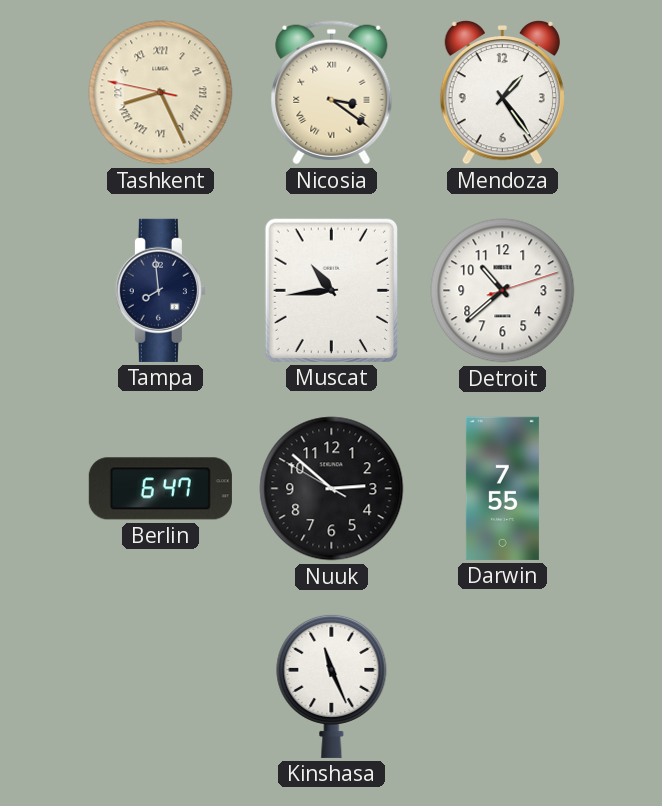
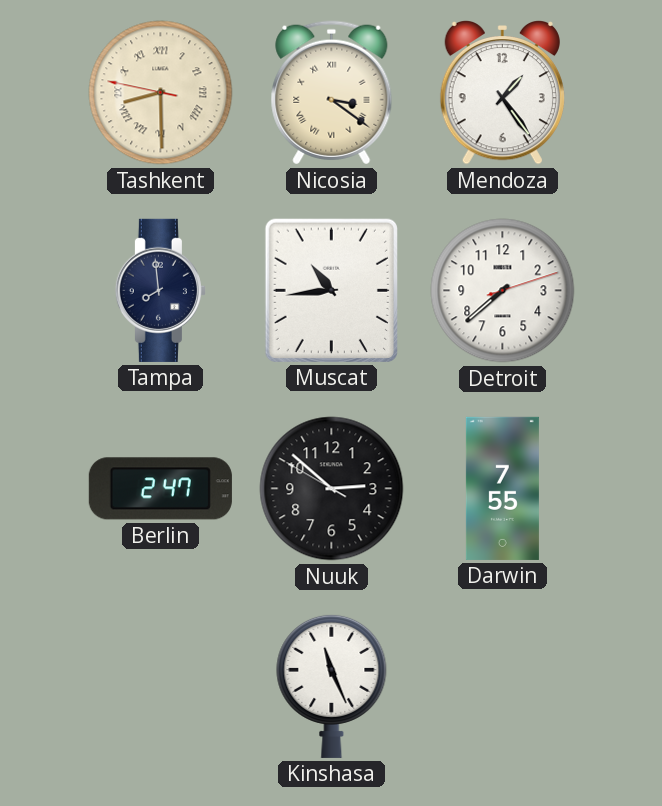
Tashkent: 8:25 -> 8:29
Detroit: 10:38 -> 7:38
Berlin: 6:47 -> 2:47
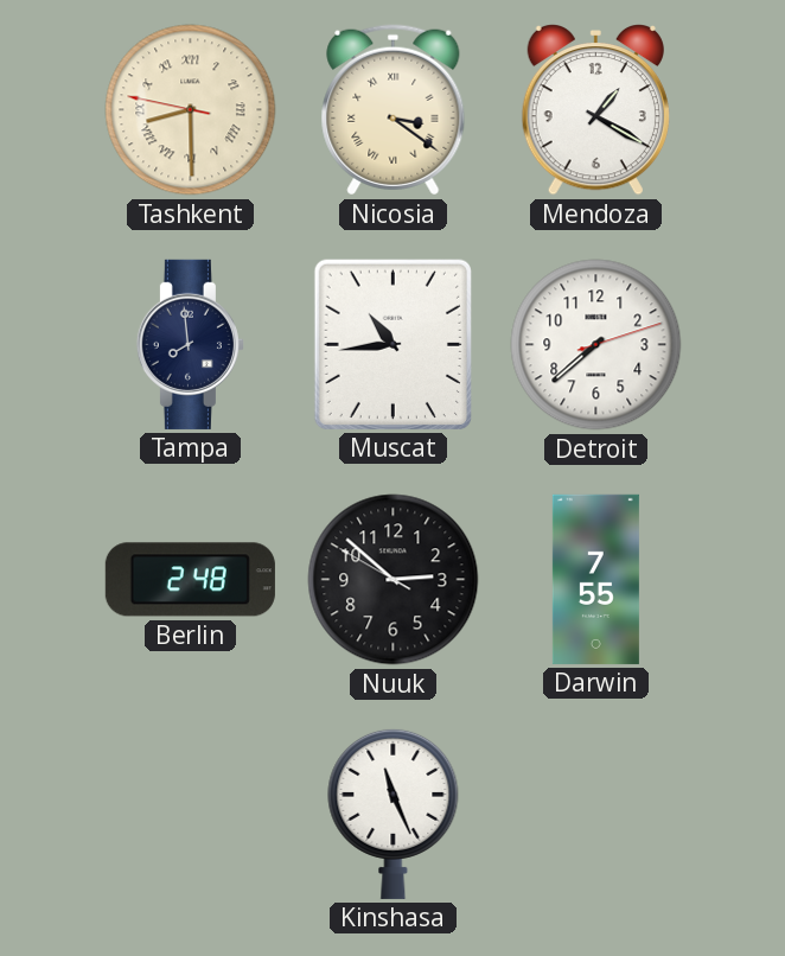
Mendoza: 1:24 -> 1:20
Berlin: 2:47 -> 2:48
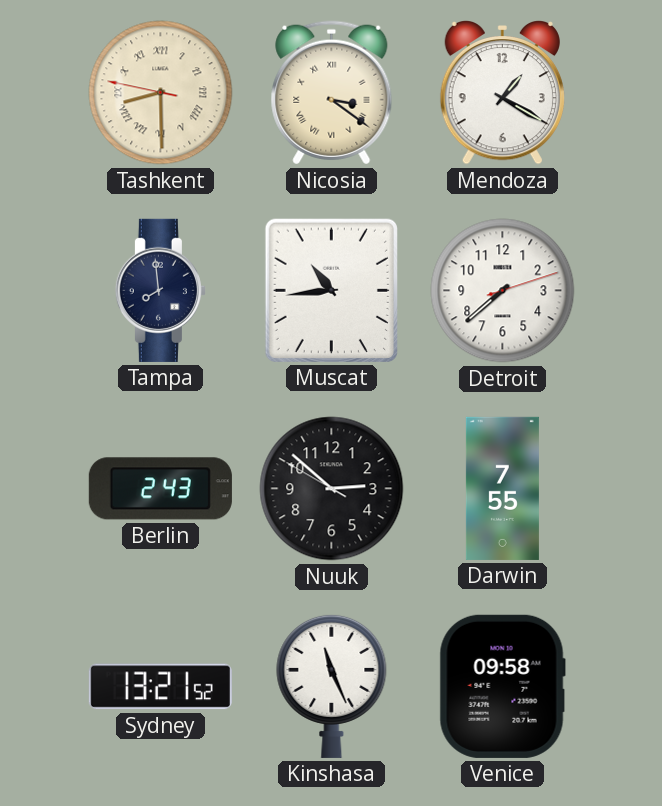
Berlin: 2:48 -> 2:43
Sydney: none -> 13:21
Venice: none -> 09:58
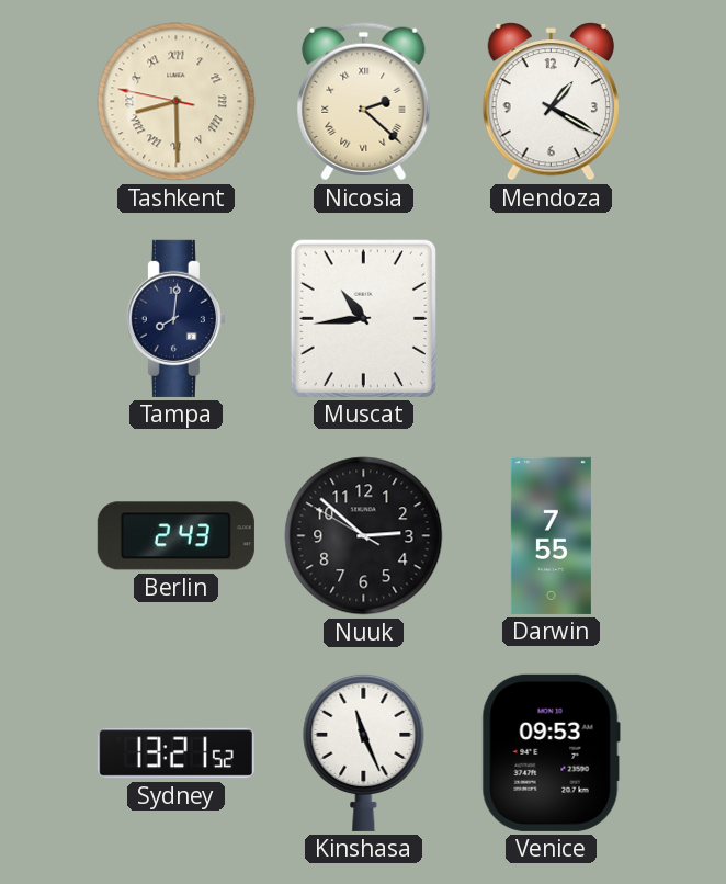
Nicosia: 3:21 -> 2:22
Tampa: 7:59 -> 8:01
Detroit: 7:38 -> none
Venice: 09:58 -> 09:53
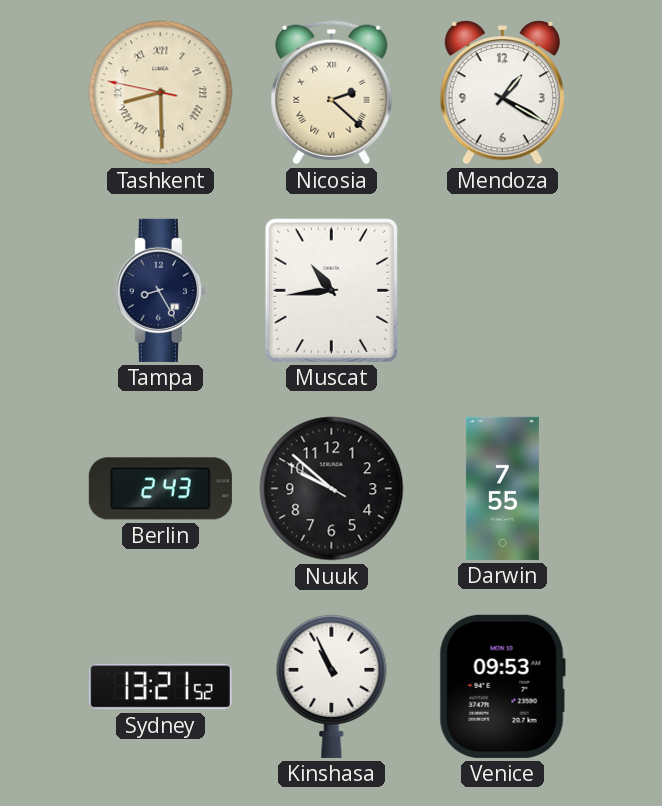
Tampa: 8:01 -> 8:25
Nuuk: 2:51 -> 9:51
Kinshasa: 11:26 -> 10:56
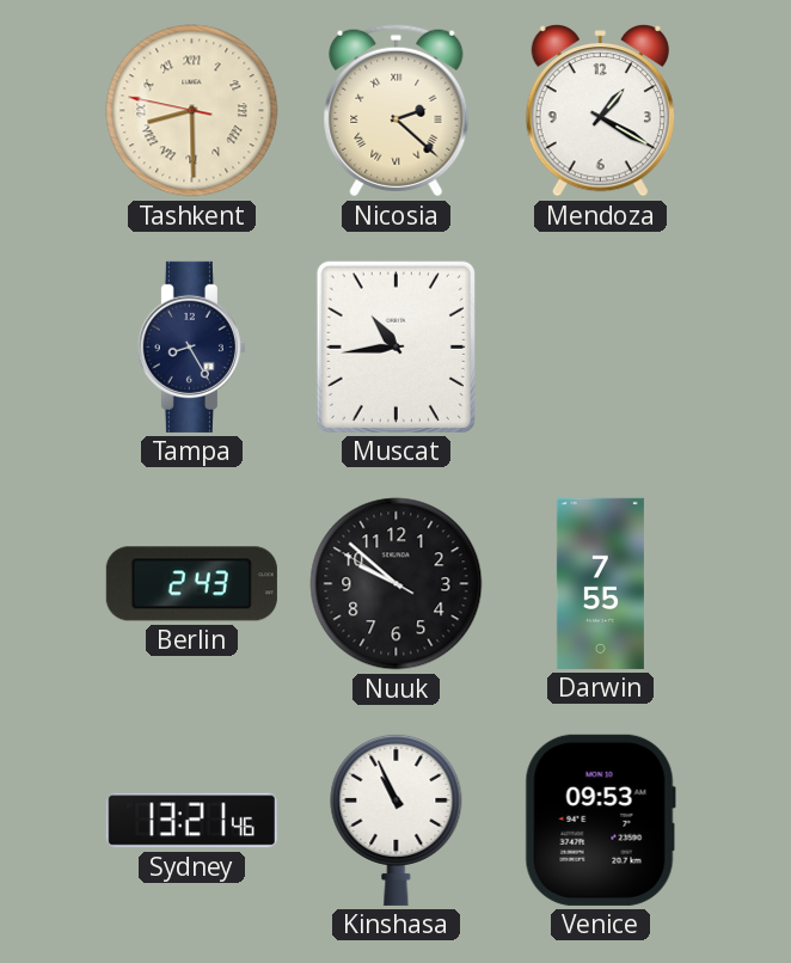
Sydney: 13:21:52 -> 13:21:46
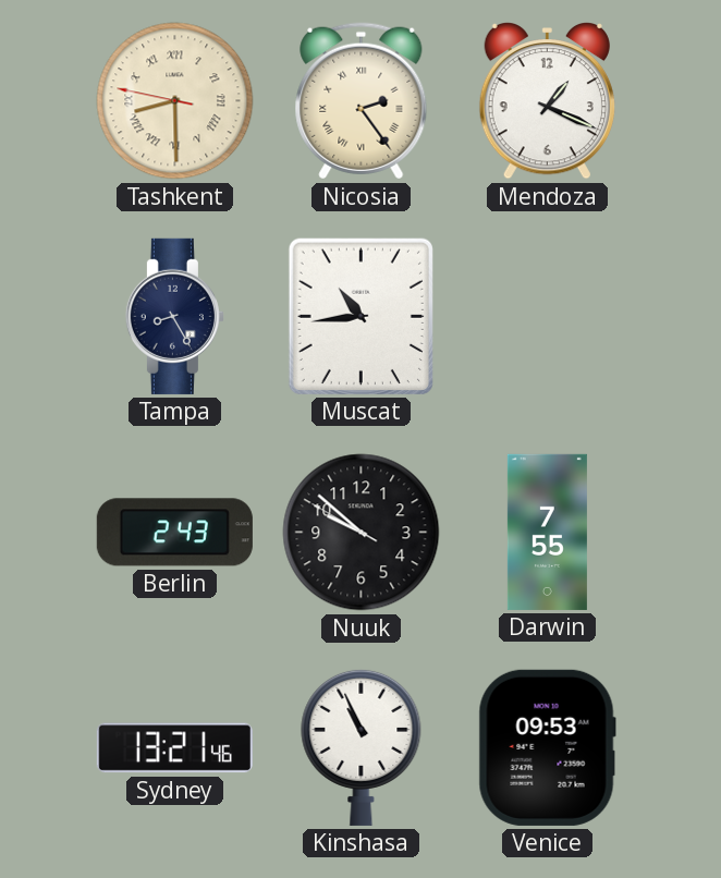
Nicosia: 2:22 -> 2:24
Mendoza: 1:20 -> 1:19
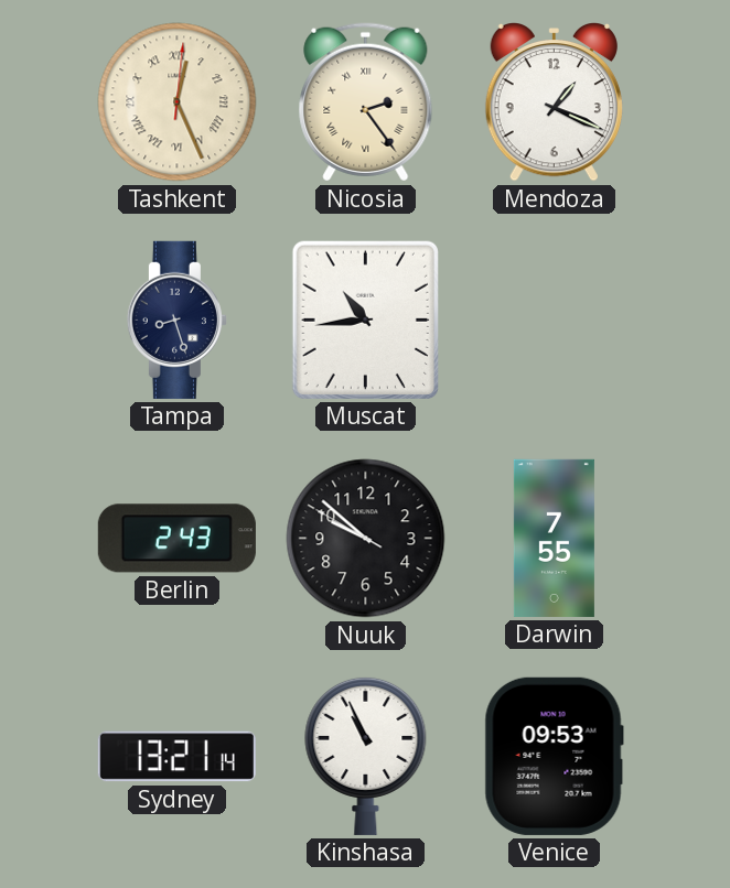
Tashkent: 8:29 -> 12:26
Tampa: 8:25 -> 8:27
Sydney: 13:21:46 -> 13:21:14
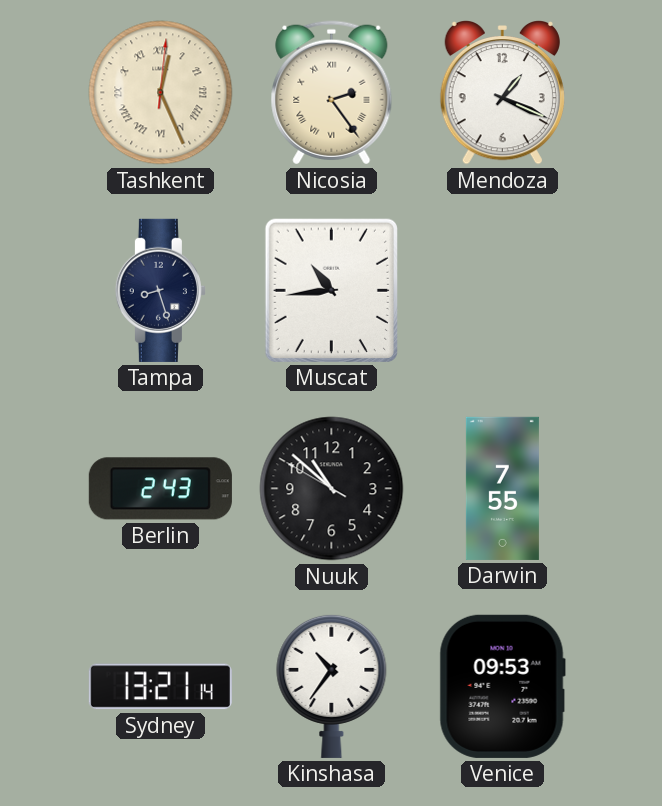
Nuuk: 9:51 -> 10:51
Kinshasa: 10:56 -> 10:36
